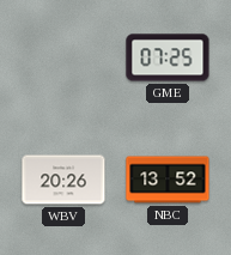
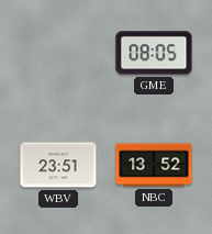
GME: 07:25 -> 08:05
WBV: 20:26 -> 23:51
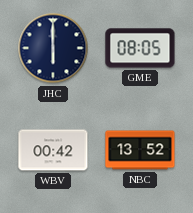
JHC: none -> 6:00
WBV: 23:51 -> 00:42
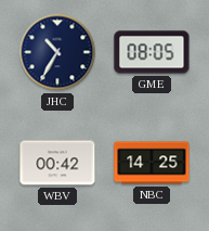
JHC: 6:00 -> 10:35
NBC: 13:52 -> 14:25
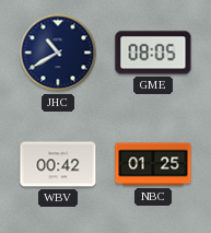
JHC: 10:35 -> 10:40
NBC: 14:25 -> 01:25
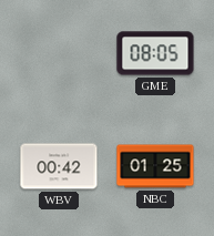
JHC: 10:40 -> none
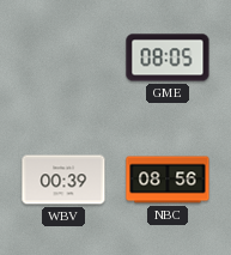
WBV: 00:42 -> 00:39
NBC: 01:25 -> 08:56
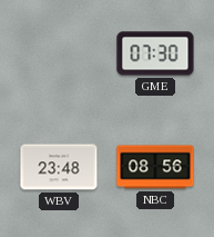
GME: 08:05 -> 07:30
WBV: 00:39 -> 23:48
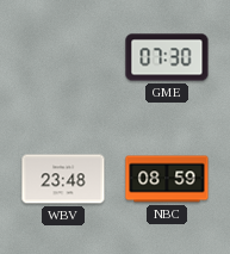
NBC: 08:56 -> 08:59
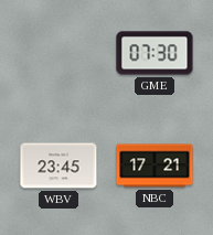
WBV: 23:48 -> 23:45
NBC: 08:59 -> 17:21
